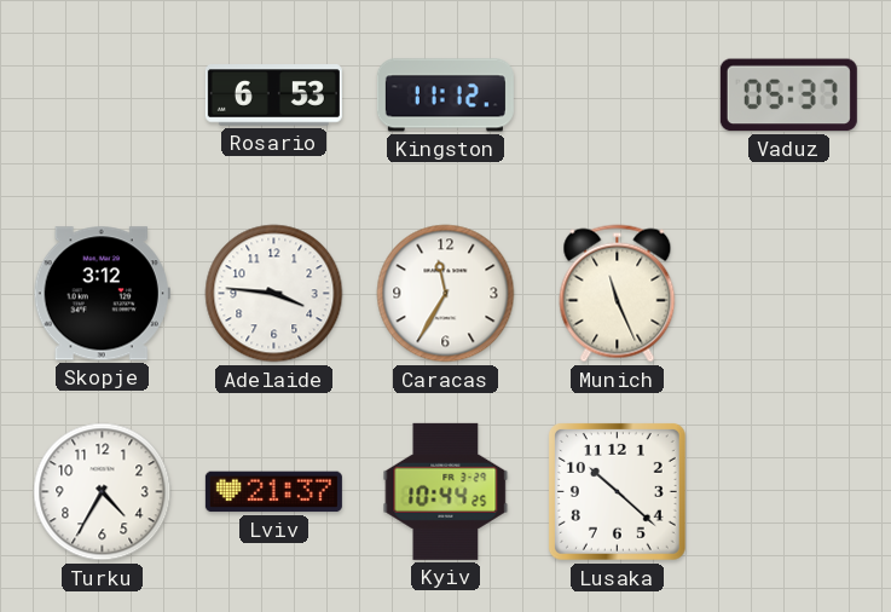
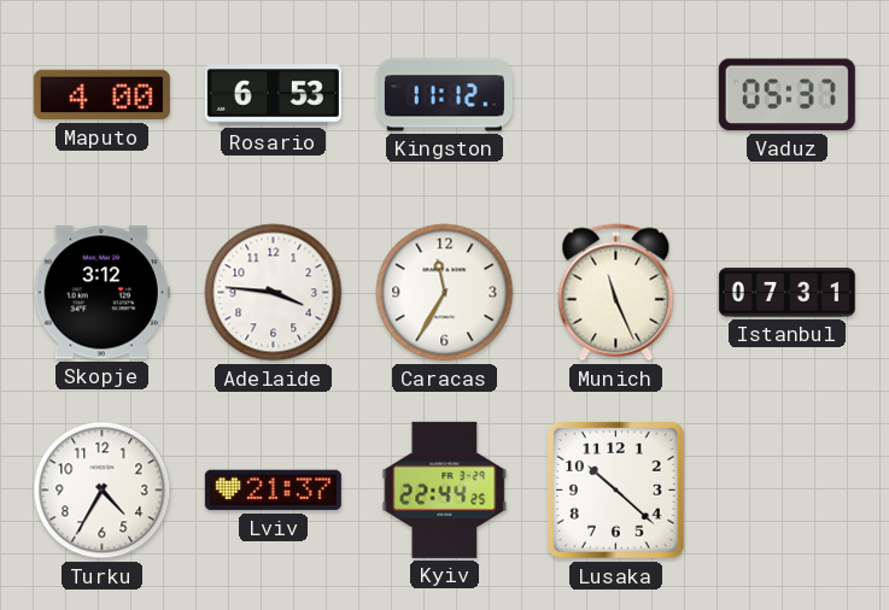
Maputo: none -> 4:00
Istanbul: none -> 07:31
Kyiv: 10:44 -> 22:44
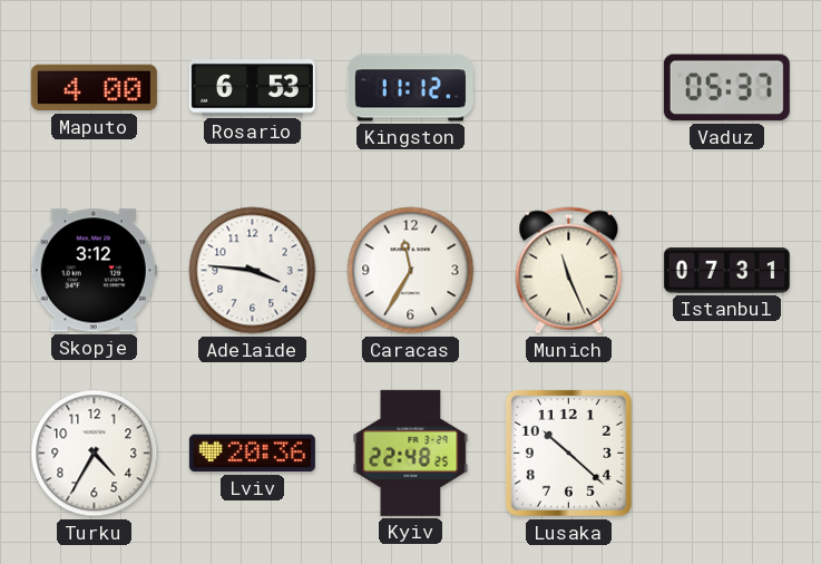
Lviv: 21:37 -> 20:36
Kyiv: 22:44 -> 22:48
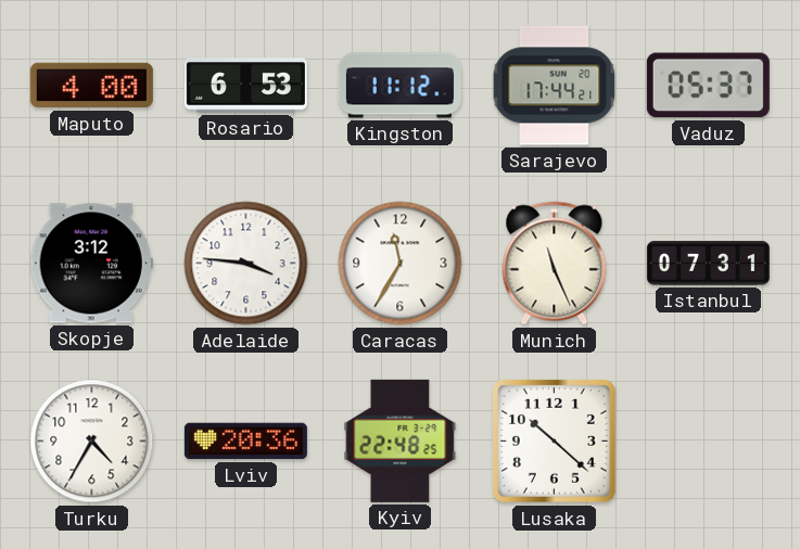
Sarajevo: none -> 17:44
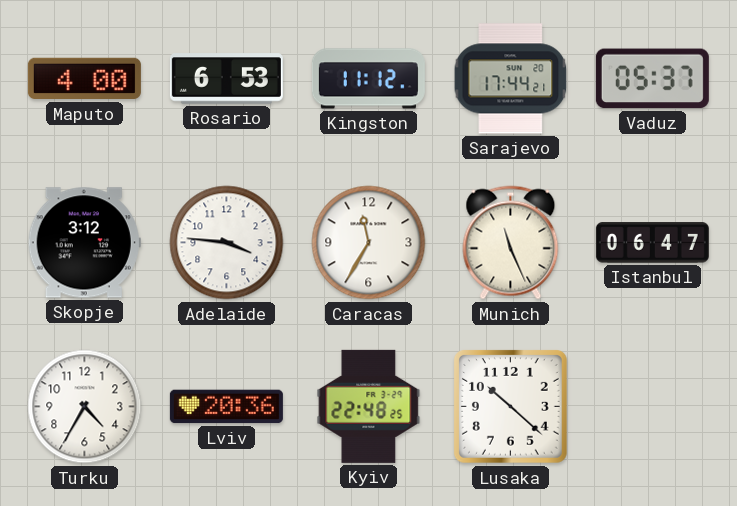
Istanbul: 07:31 -> 06:47
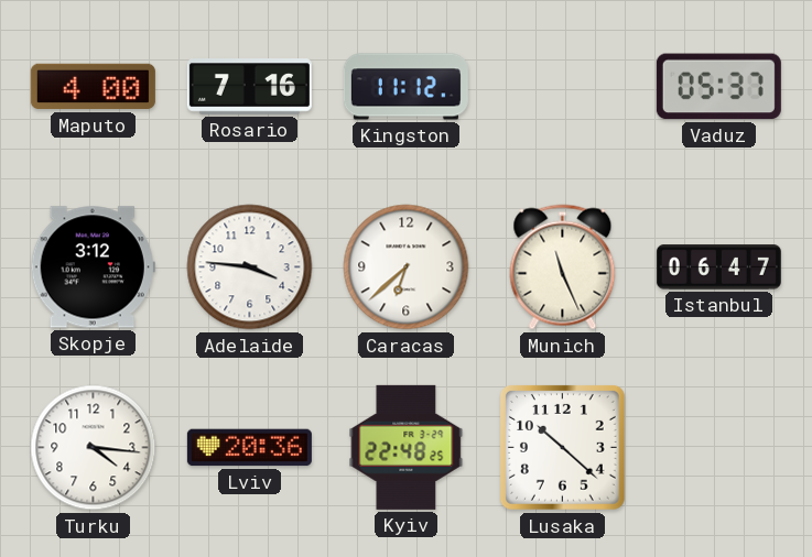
Rosario: 6:53 -> 7:16
Sarajevo: 17:44 -> none
Caracas: 11:35 -> 6:38
Turku: 4:35 -> 4:16
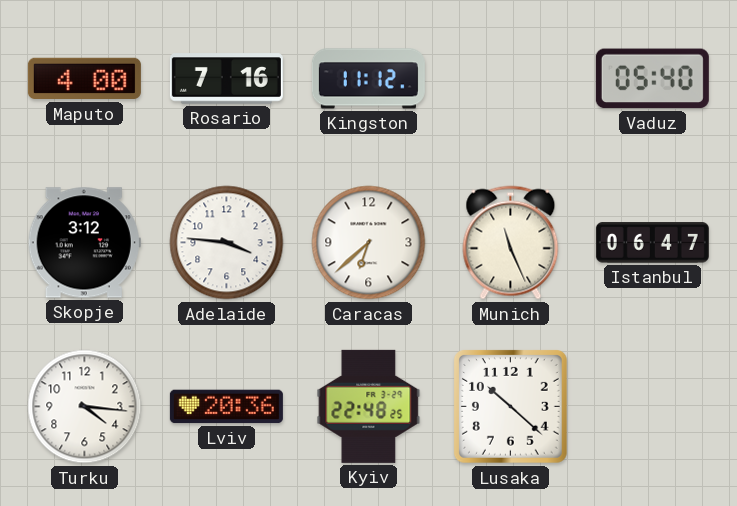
Vaduz: 05:37 -> 05:40
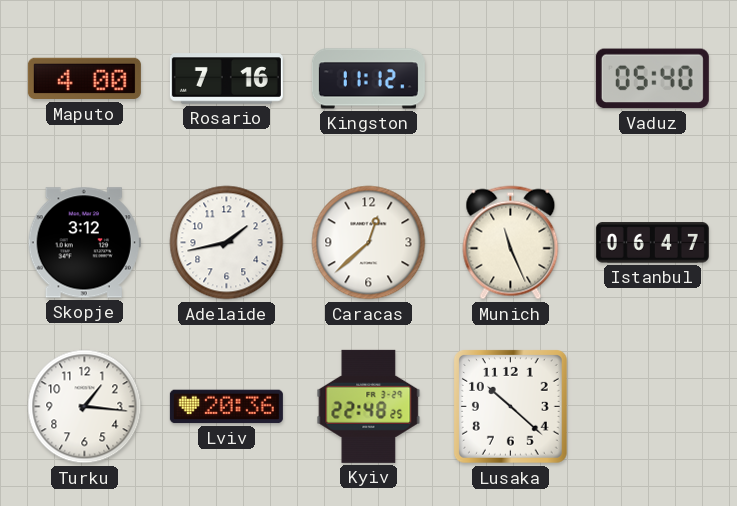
Adelaide: 3:46 -> 1:43
Caracas: 6:38 -> 12:38
Turku: 4:16 -> 1:16
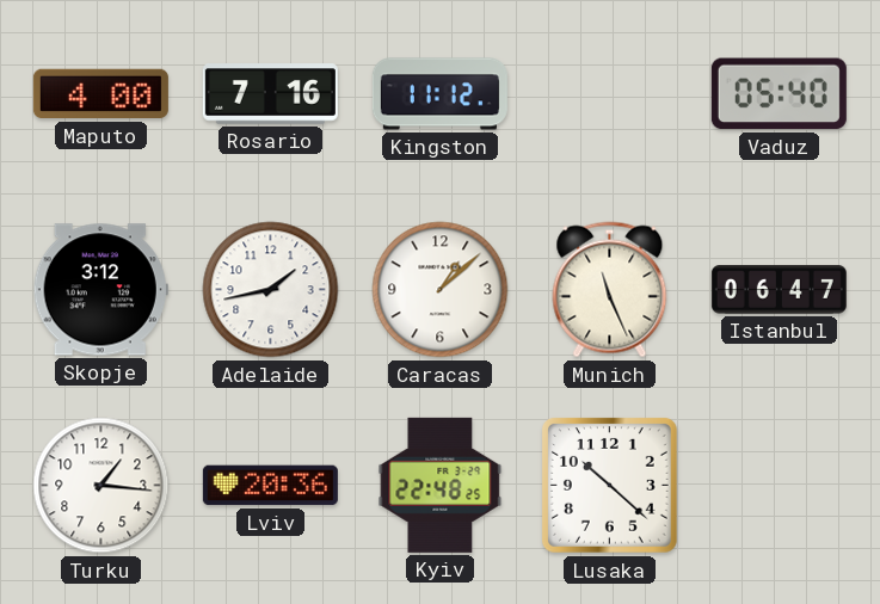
Caracas: 12:38 -> 1:08
